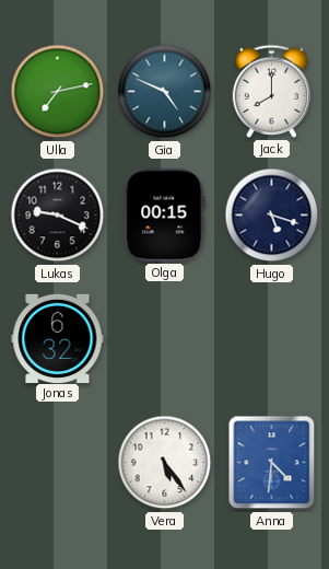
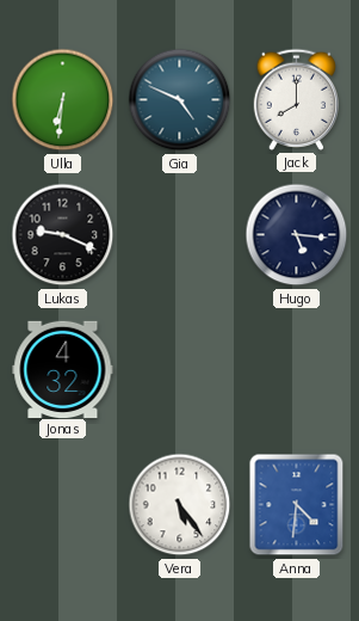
Ulla: 7:13 -> 6:31
Olga: 00:15 -> none
Hugo: 5:18 -> 5:16
Jonas: 6:32 -> 4:32
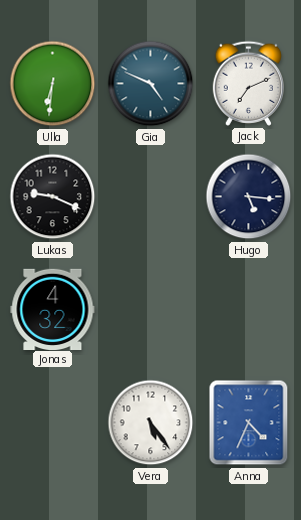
Jack: 8:00 -> 7:11
Anna: 4:31 -> 4:34
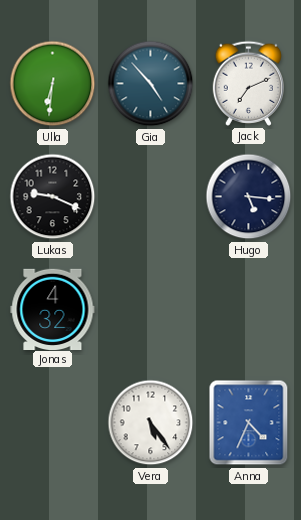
Gia: 4:49 -> 4:53
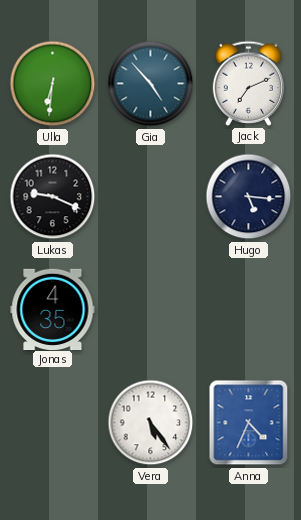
Jonas: 4:32 -> 4:35
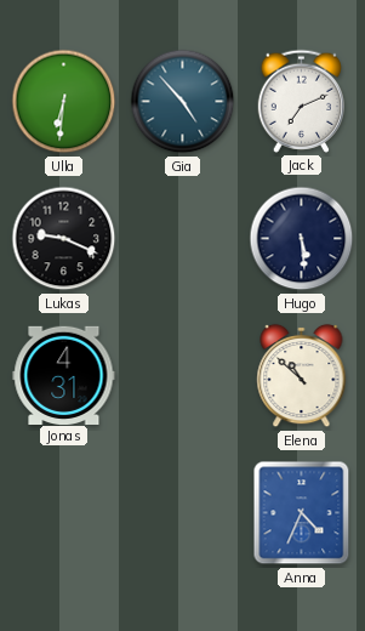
Hugo: 5:16 -> 5:29
Jonas: 4:35 -> 4:31
Elena: none -> 10:52
Vera: 5:24 -> none
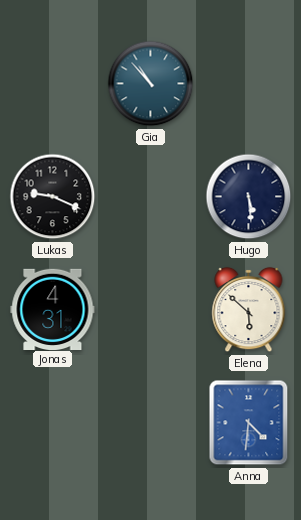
Ulla: 6:31 -> none
Gia: 4:53 -> 10:53
Jack: 7:11 -> none
Elena: 10:52 -> 5:52
Anna: 4:34 -> 4:31
